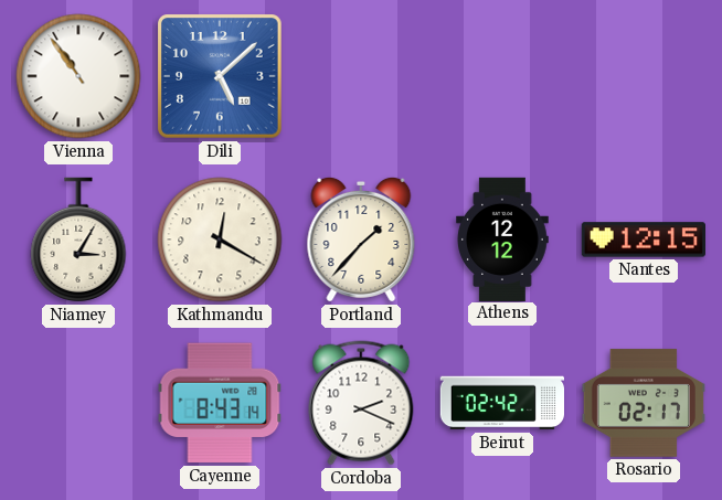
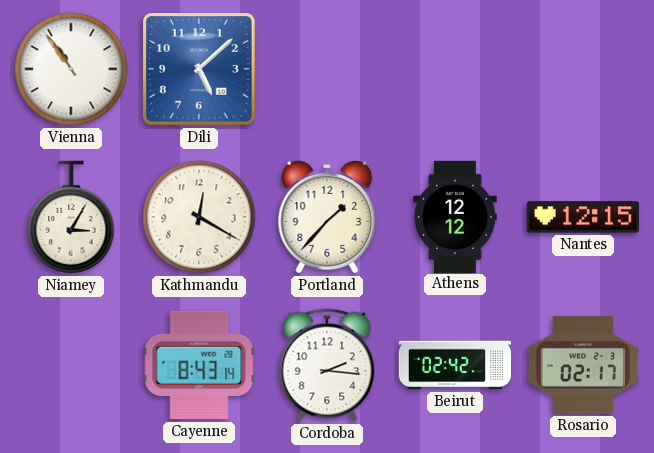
Cordoba: 2:19 -> 2:16
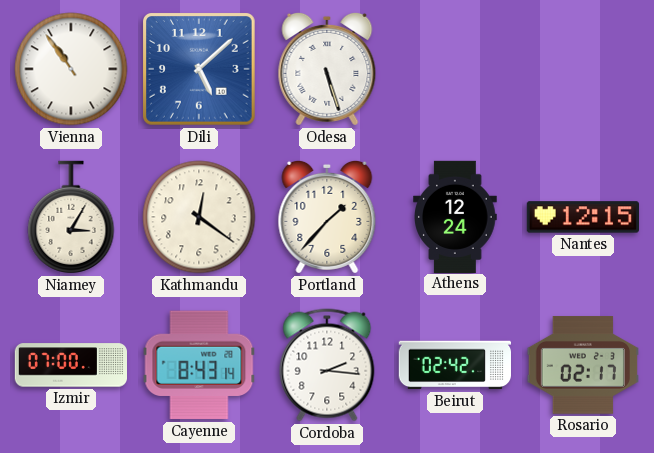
Odesa: none -> 5:27
Kathmandu: 12:20 -> 12:21
Athens: 12:12 -> 12:24
Izmir: none -> 07:00
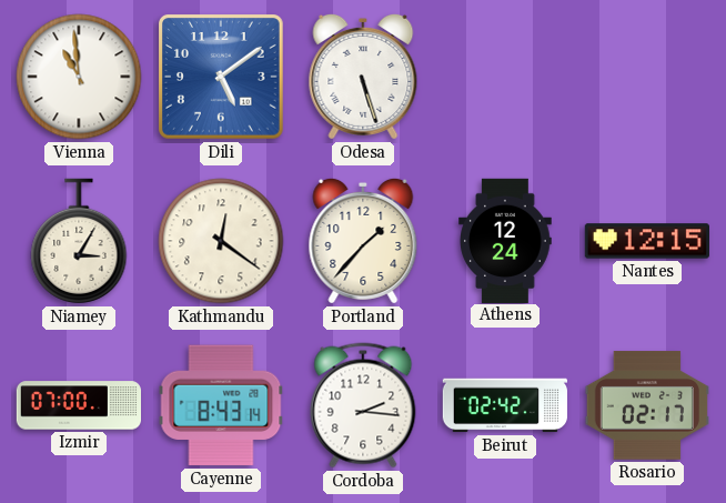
Vienna: 10:54 -> 10:59
Dili: 5:08 -> 5:09
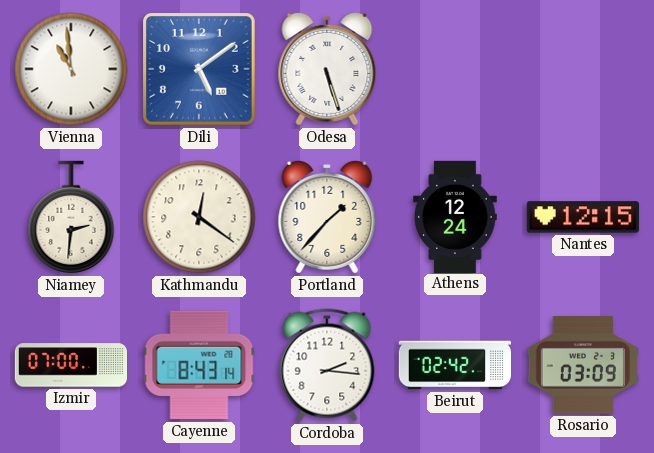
Niamey: 3:05 -> 2:31
Rosario: 02:17 -> 03:09
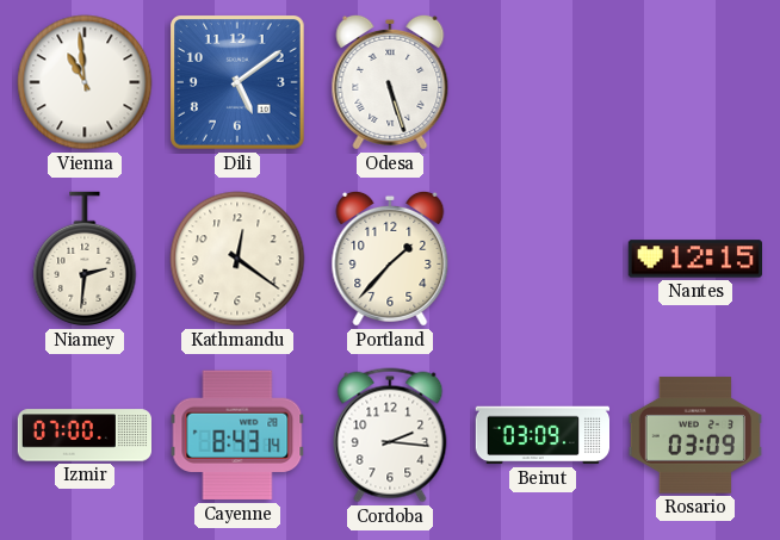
Athens: 12:24 -> none
Beirut: 02:42 -> 03:09
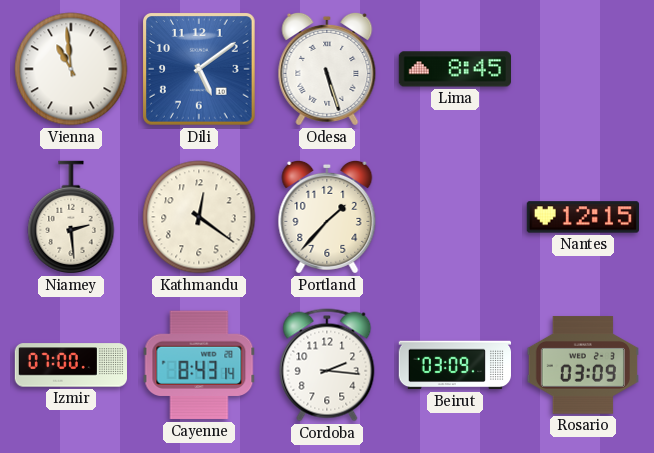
Lima: none -> 8:45
Niamey: 2:31 -> 2:29
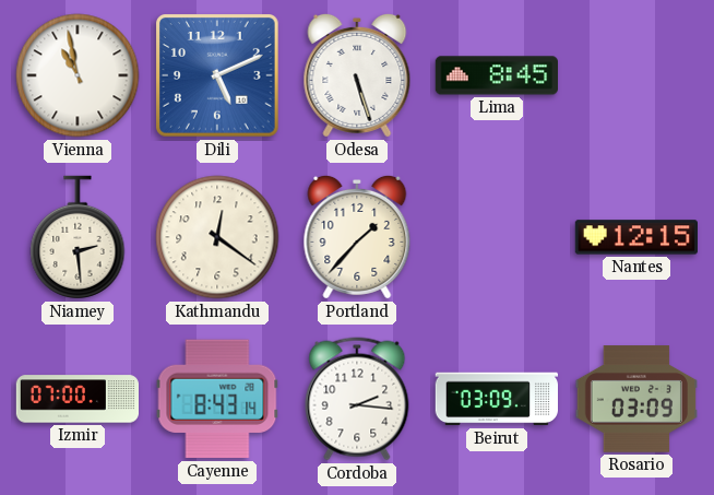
Vienna: 10:59 -> 10:58
Dili: 5:09 -> 5:11
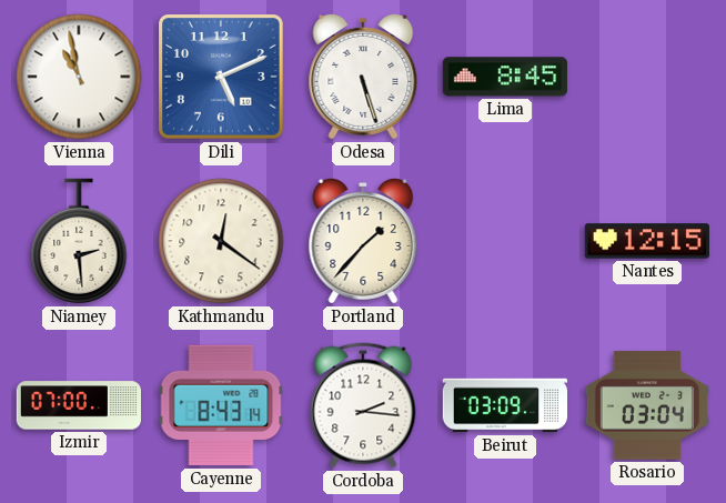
Rosario: 03:09 -> 03:04
